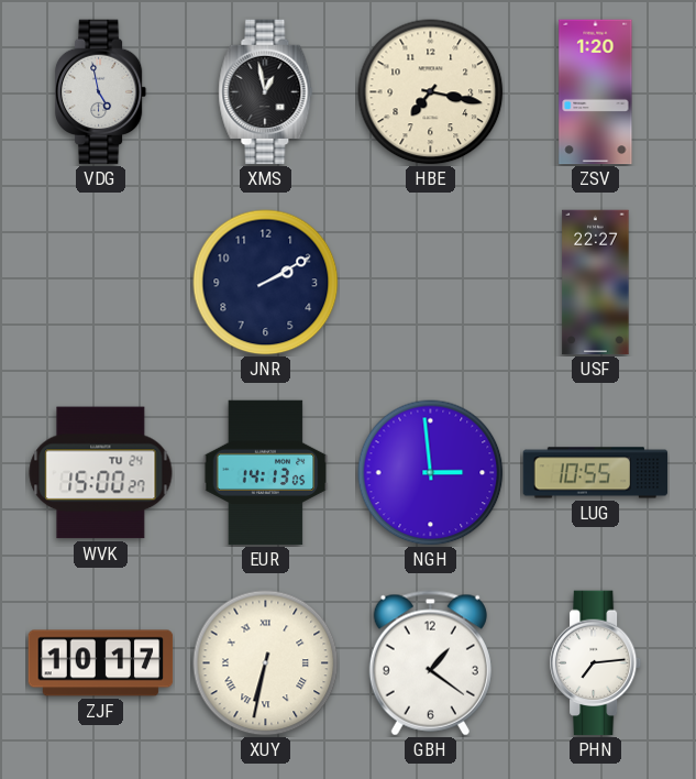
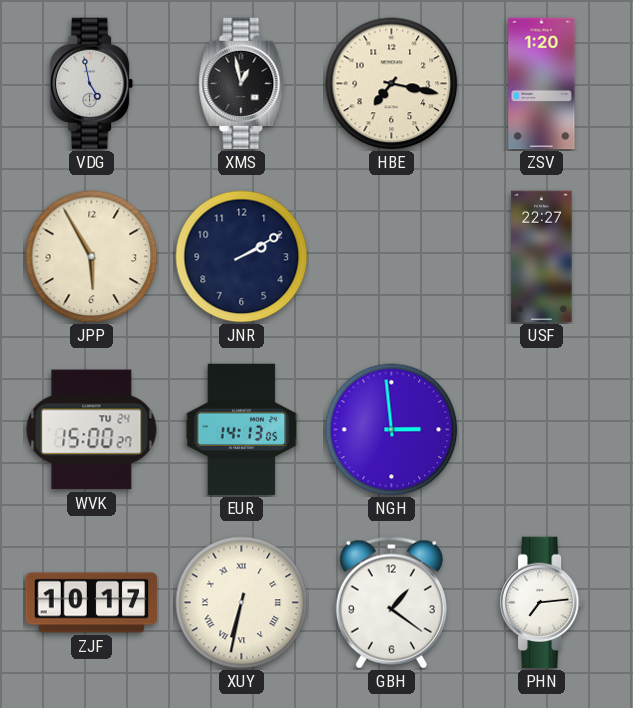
JPP: none -> 5:55
LUG: 10:55 -> none
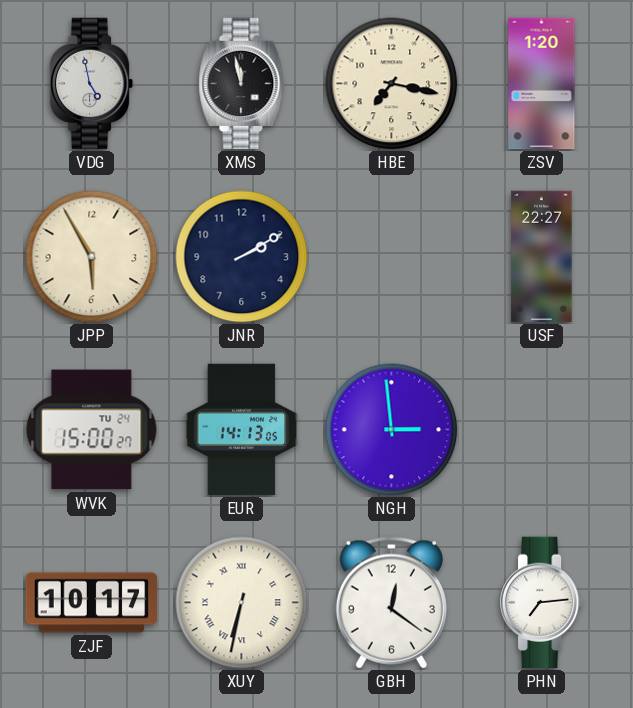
XMS: 12:58 -> 11:58
GBH: 1:21 -> 12:21
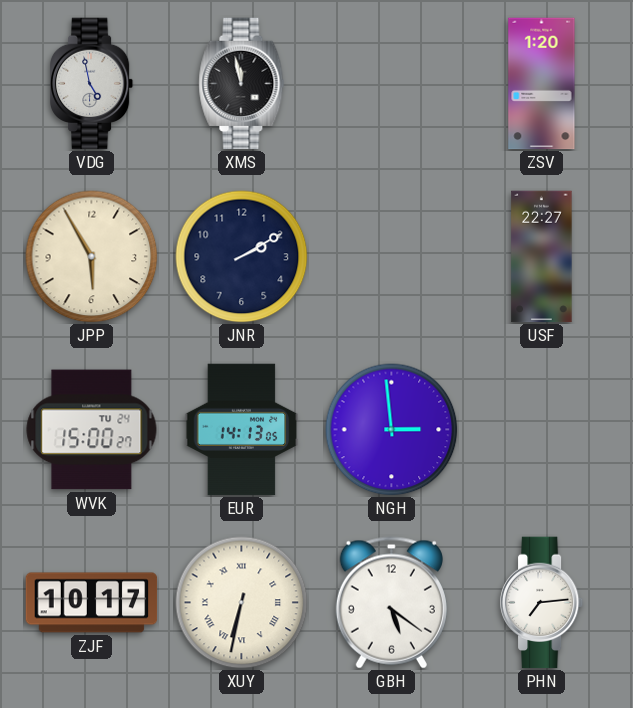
HBE: 7:17 -> none
GBH: 12:21 -> 5:21
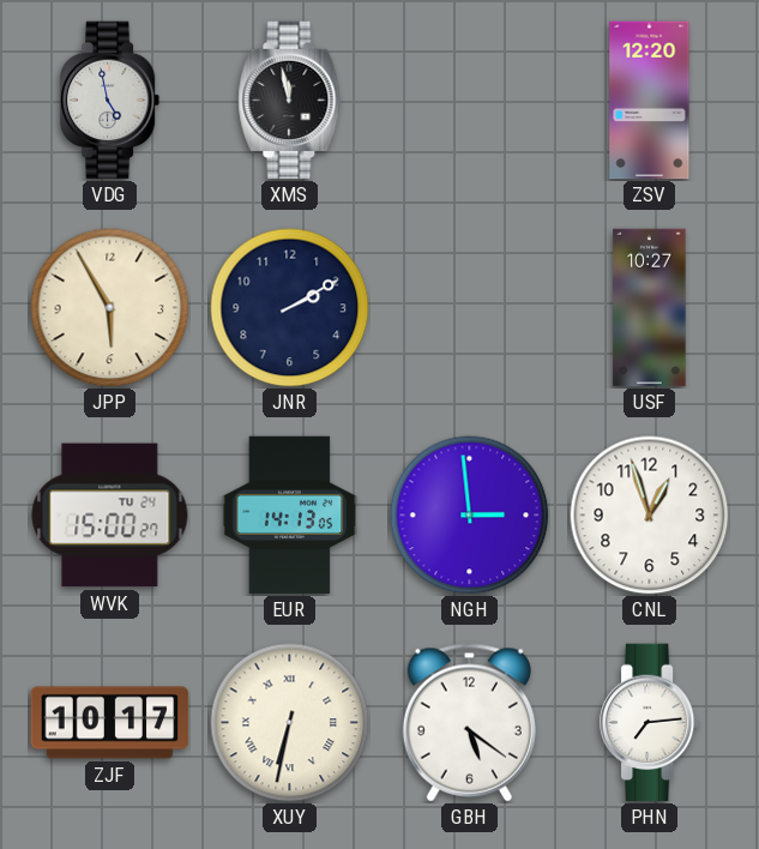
ZSV: 1:20 -> 12:20
USF: 22:27 -> 10:27
CNL: none -> 12:57
